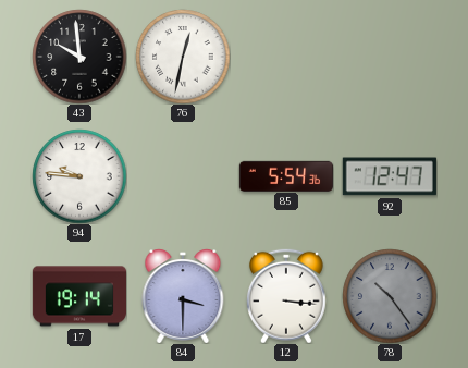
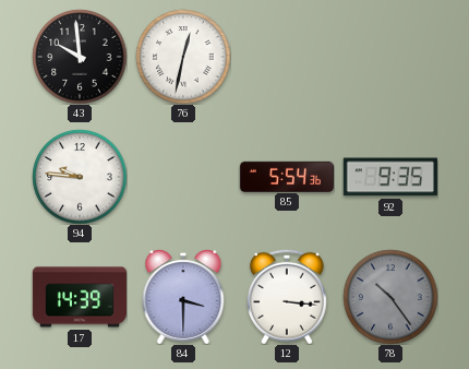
92: 12:47 -> 9:35
17: 19:14 -> 14:39
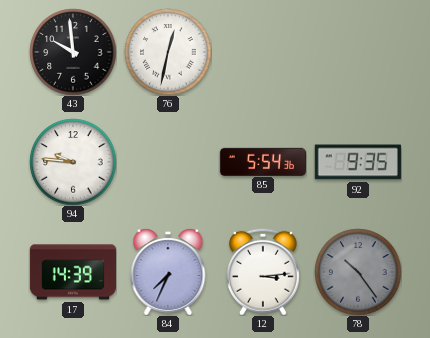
84: 3:30 -> 7:34
12: 3:16 -> 3:14
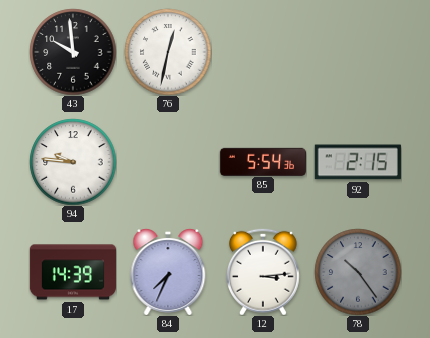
92: 9:35 -> 2:15
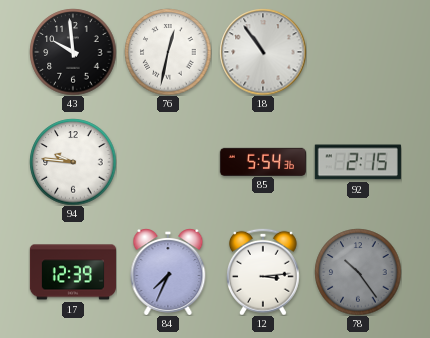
18: none -> 10:54
17: 14:39 -> 12:39
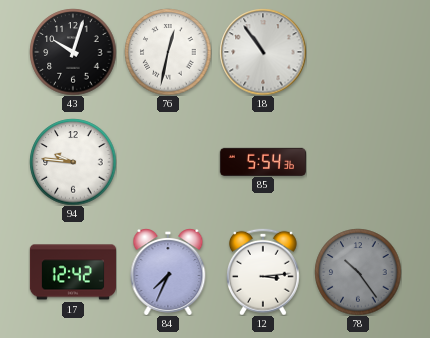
43: 9:59 -> 10:03
92: 2:15 -> none
17: 12:39 -> 12:42
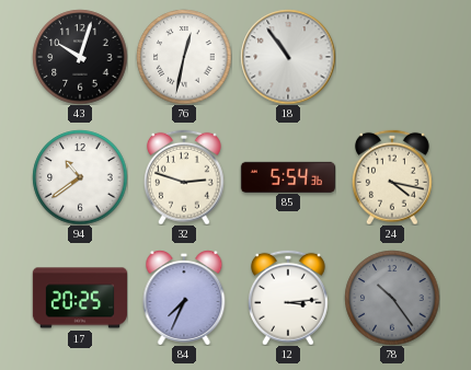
94: 9:46 -> 10:39
32: none -> 2:48
24: none -> 4:17
17: 12:42 -> 20:25
